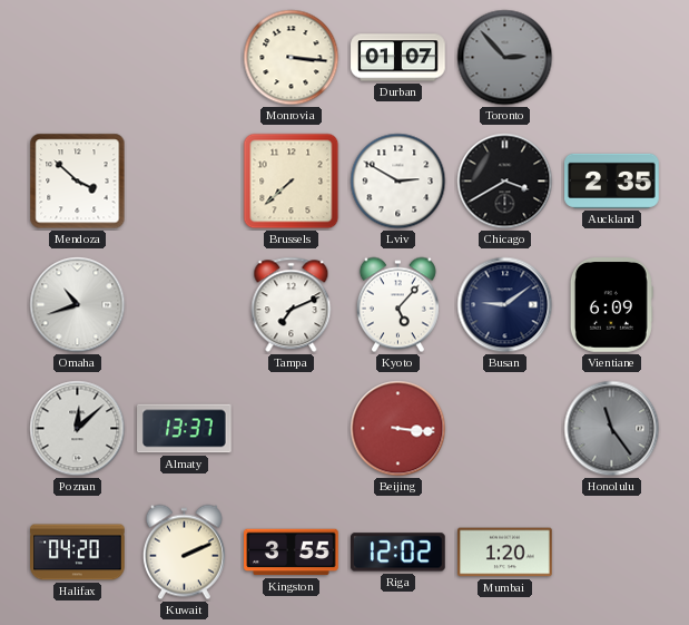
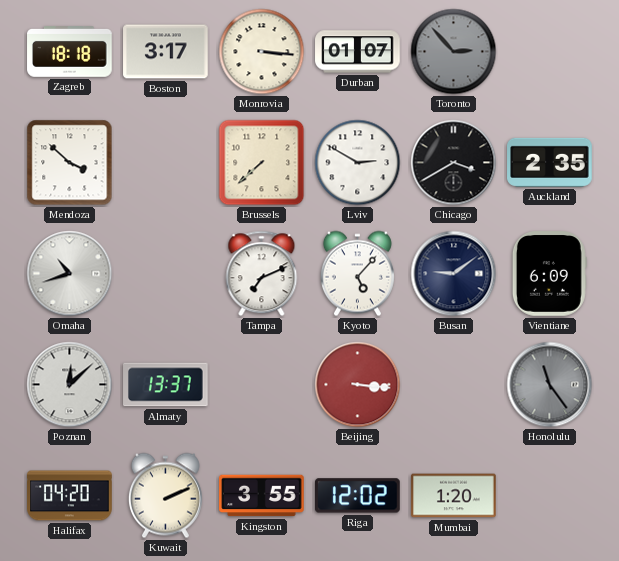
Zagreb: none -> 18:18
Boston: none -> 3:17
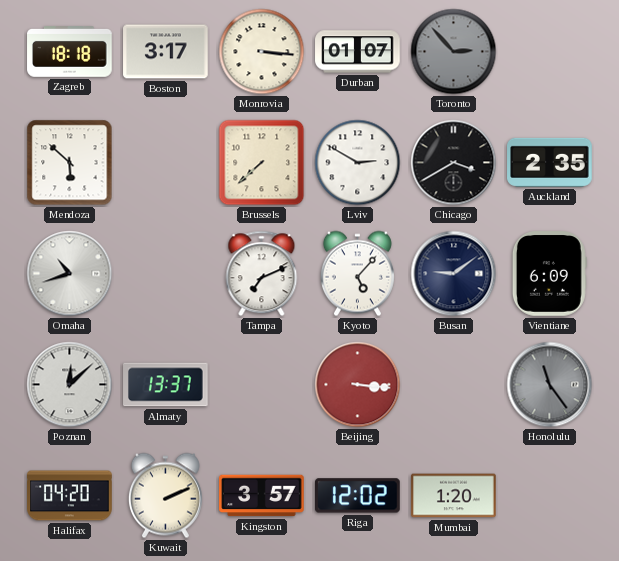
Mendoza: 3:52 -> 5:52
Kingston: 3:55 -> 3:57
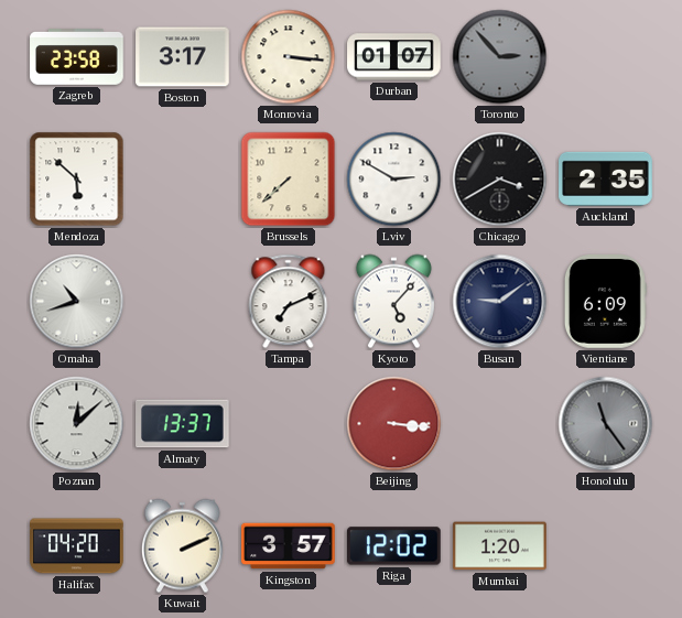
Zagreb: 18:18 -> 23:58
